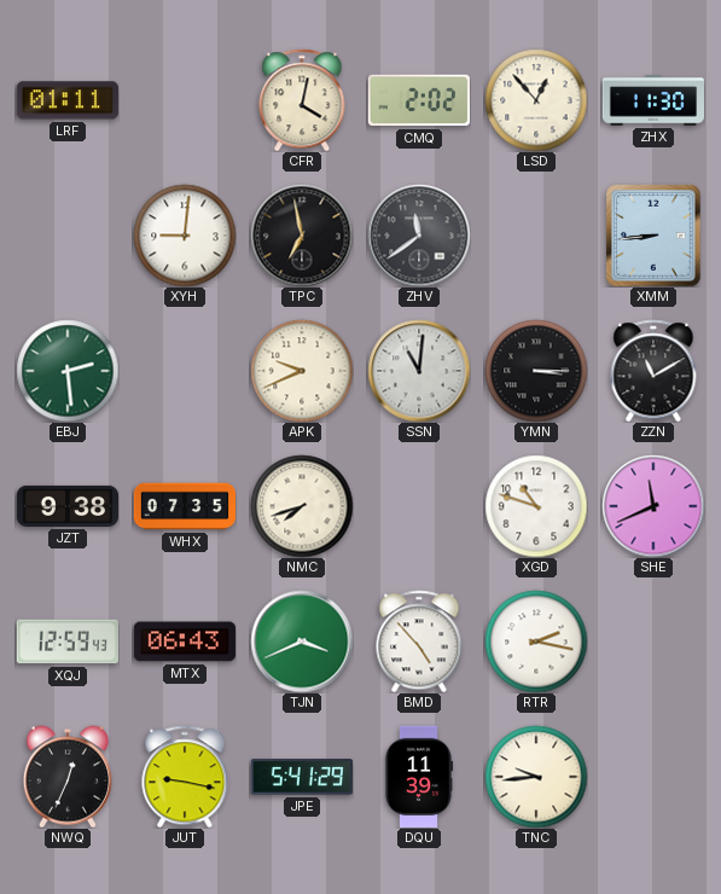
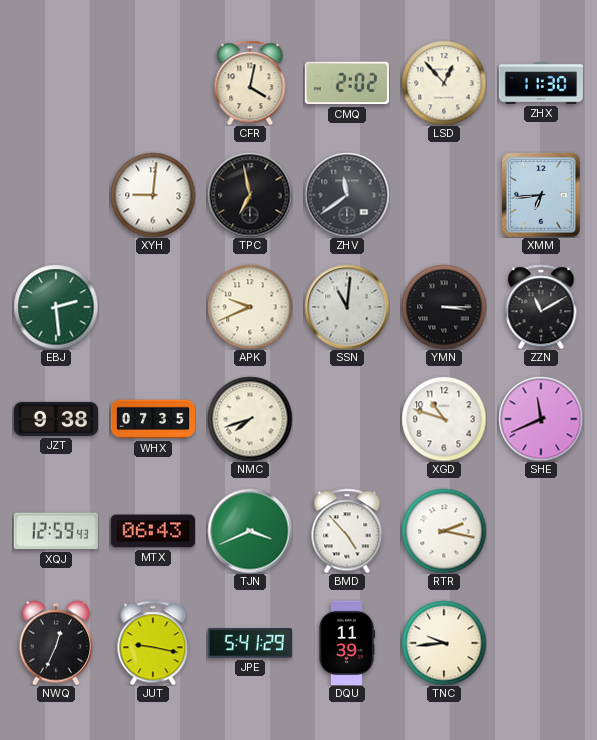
LRF: 01:11 -> none
XMM: 8:44 -> 6:44
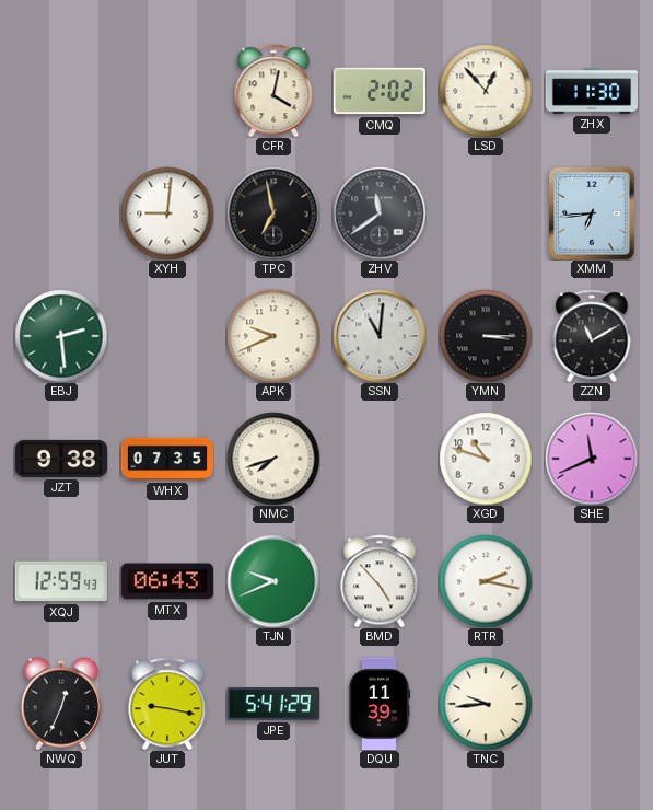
TJN: 3:41 -> 9:41
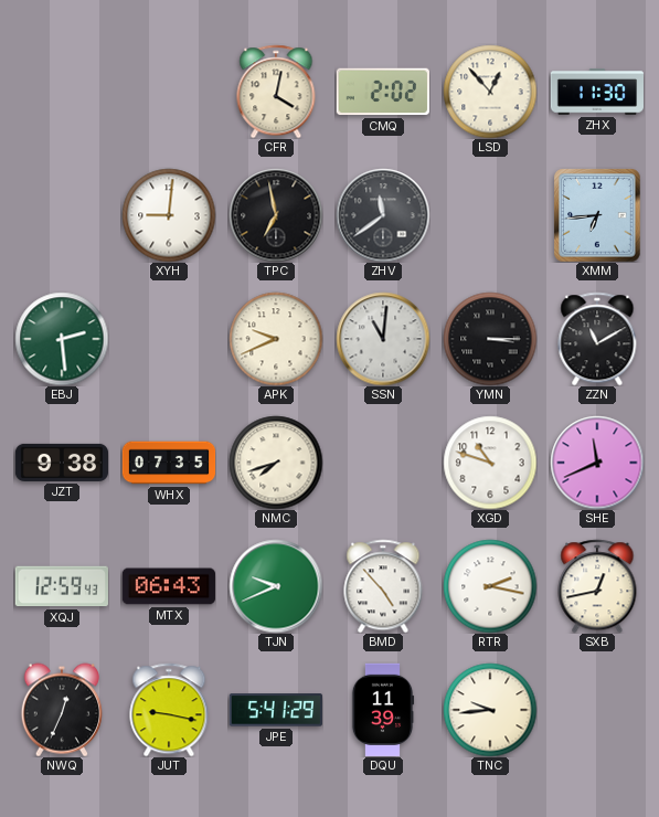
SXB: none -> 12:43
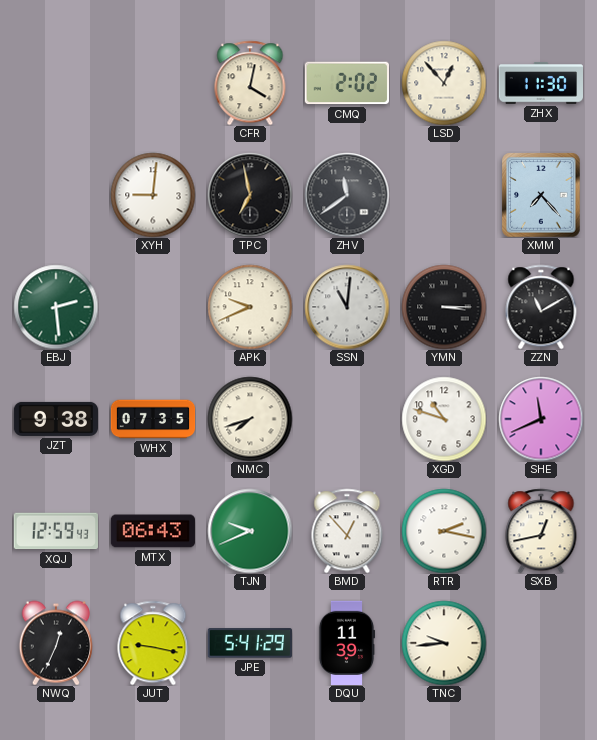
XMM: 6:44 -> 7:23
BMD: 4:53 -> 12:53
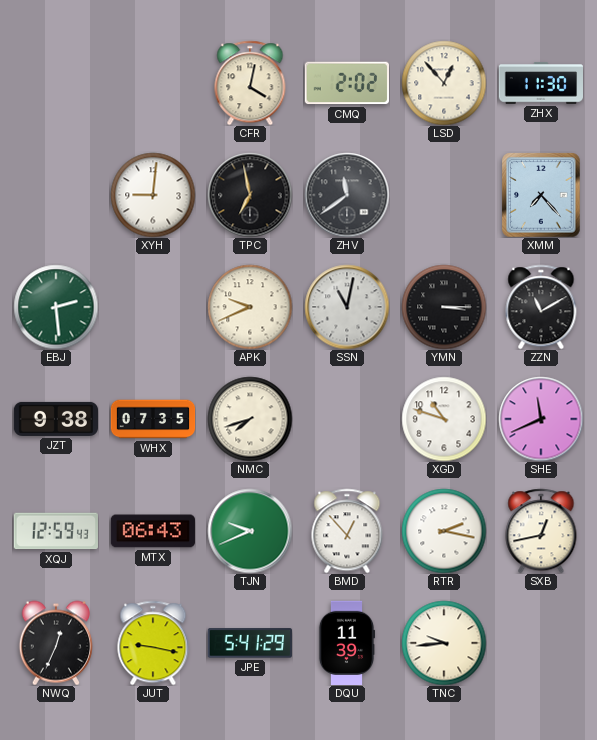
SSN: 11:01 -> 11:02
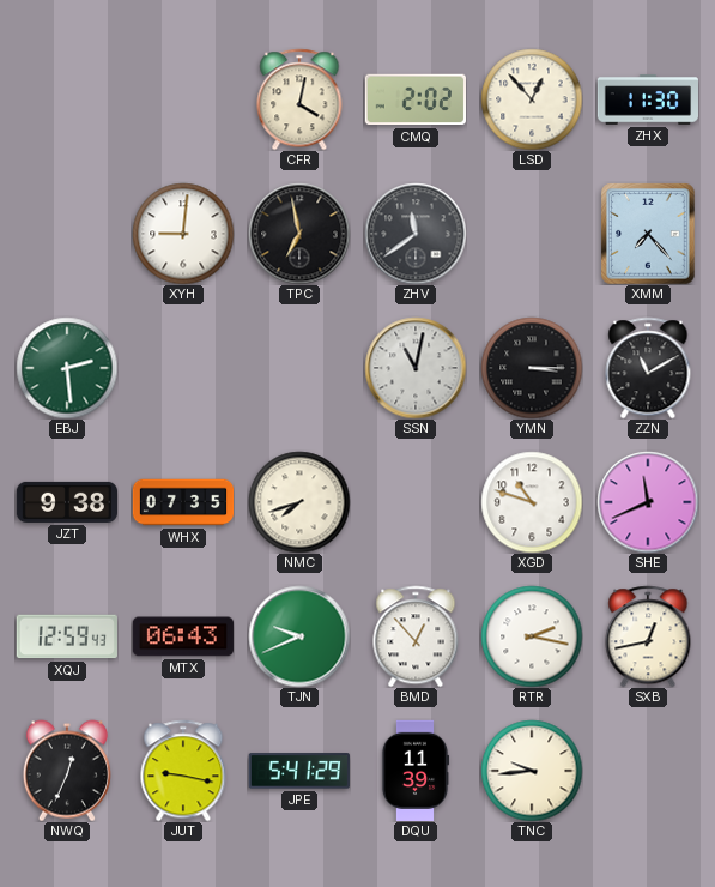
APK: 9:41 -> none
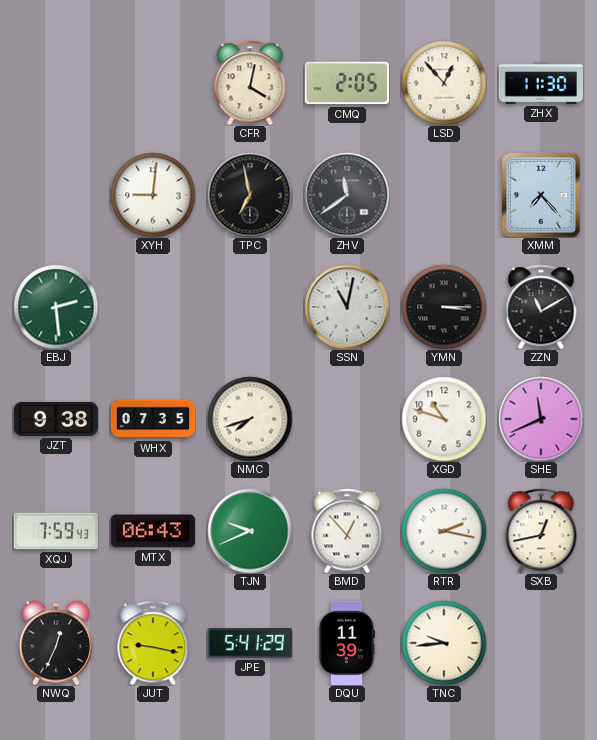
CMQ: 2:02 -> 2:05
XQJ: 12:59 -> 7:59
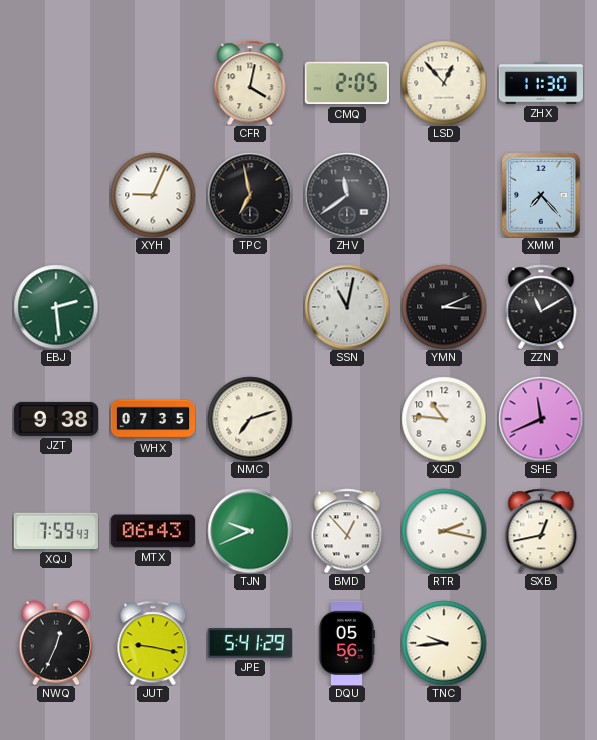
XYH: 9:01 -> 9:04
YMN: 3:15 -> 3:11
NMC: 7:42 -> 7:12
XGD: 10:48 -> 10:46
DQU: 11:39 -> 05:56
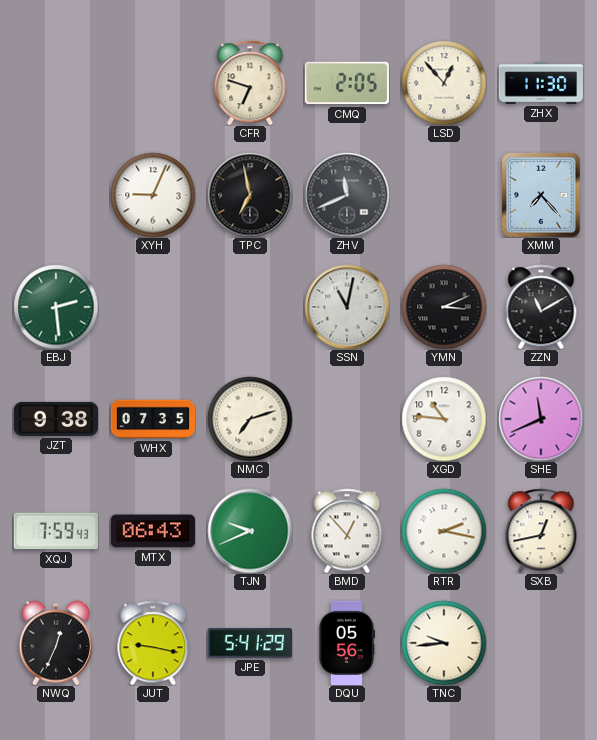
CFR: 4:02 -> 6:48
ZHV: 11:39 -> 11:41
